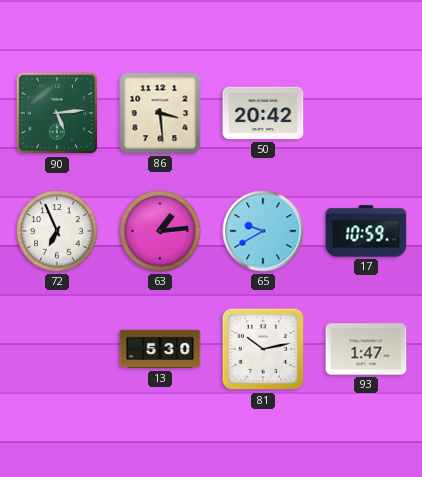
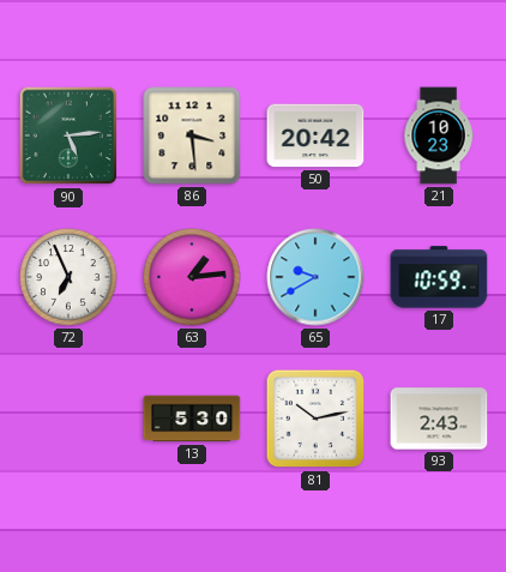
21: none -> 10:23
93: 1:47 -> 2:43
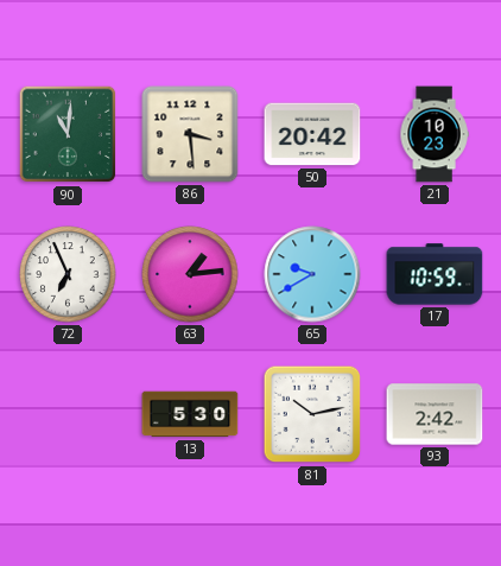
90: 5:14 -> 11:01
93: 2:43 -> 2:42
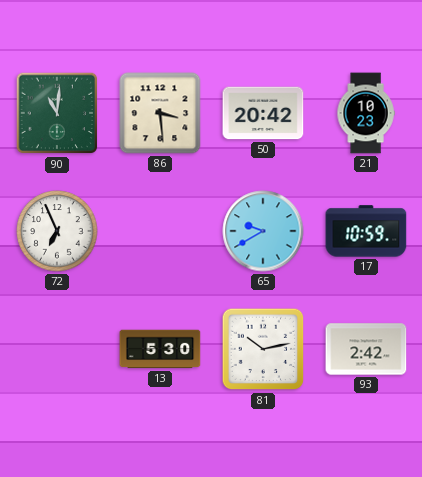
63: 1:14 -> none
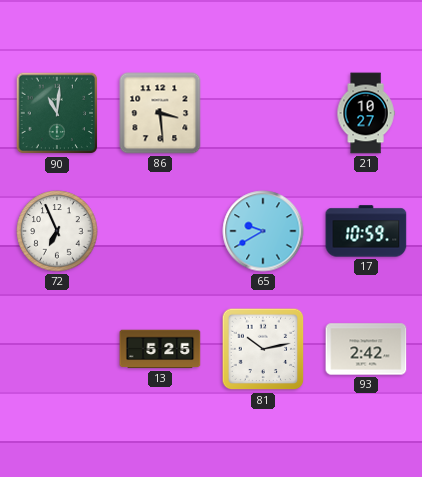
50: 20:42 -> none
21: 10:23 -> 10:27
13: 5:30 -> 5:25
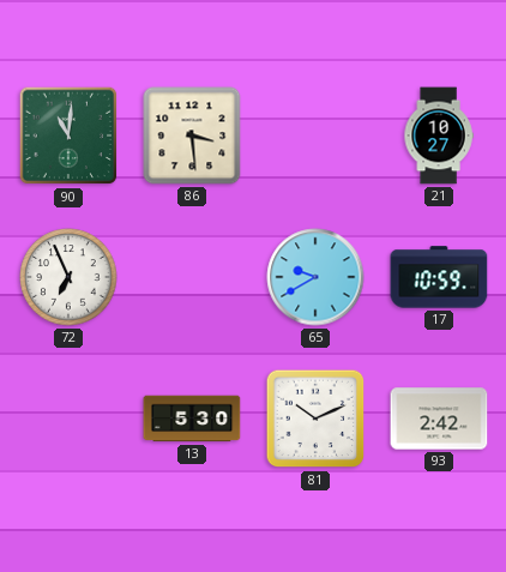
13: 5:25 -> 5:30
81: 10:13 -> 10:11
